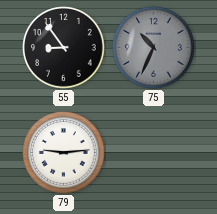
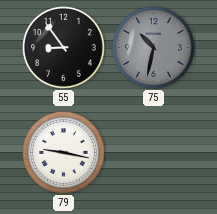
75: 10:34 -> 10:32
79: 9:14 -> 9:17
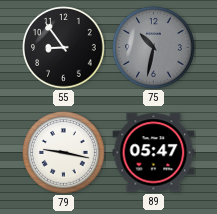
89: none -> 05:47
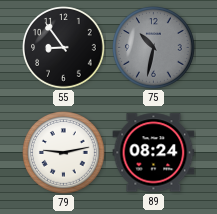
79: 9:17 -> 9:13
89: 05:47 -> 08:24
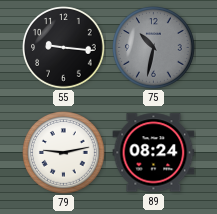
55: 8:54 -> 9:16
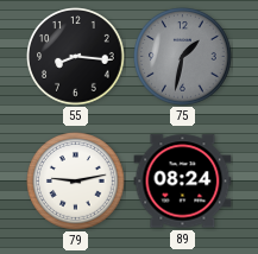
55: 9:16 -> 8:16
75: 10:32 -> 1:32
